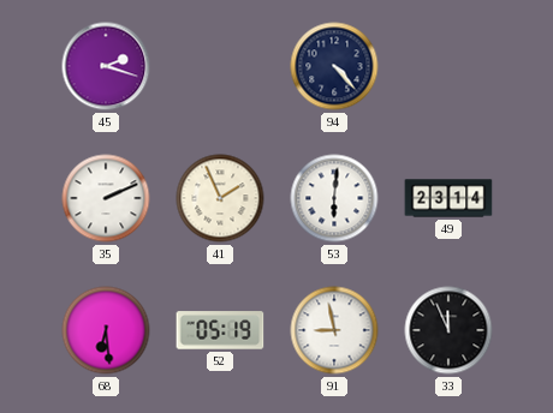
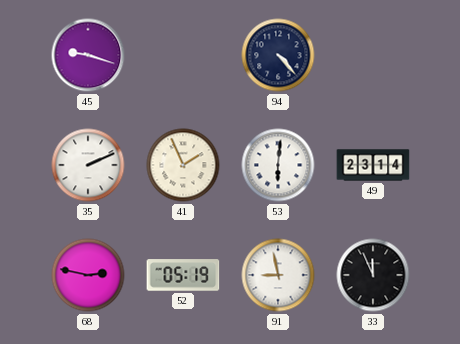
45: 2:18 -> 9:18
68: 6:29 -> 2:47
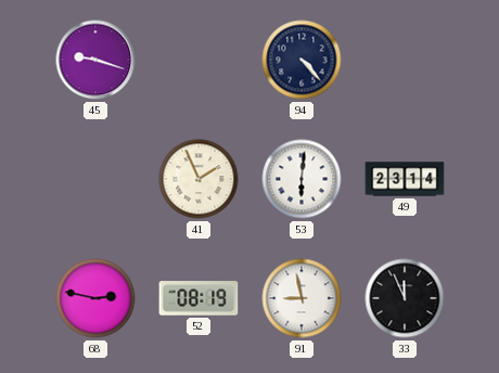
35: 2:11 -> none
52: 05:19 -> 08:19
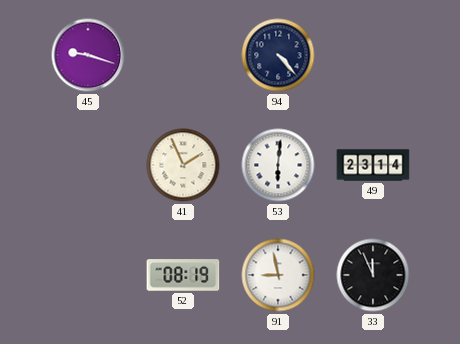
68: 2:47 -> none
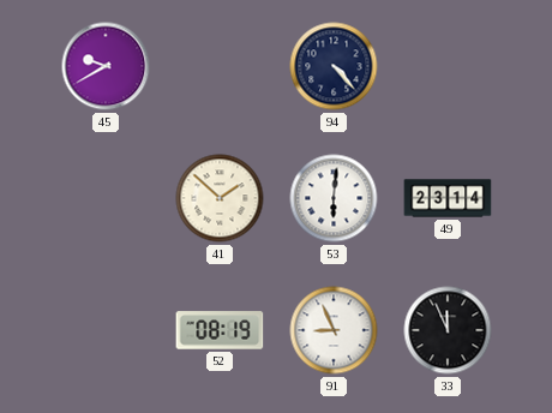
45: 9:18 -> 9:40
41: 1:56 -> 1:52
91: 8:58 -> 8:56
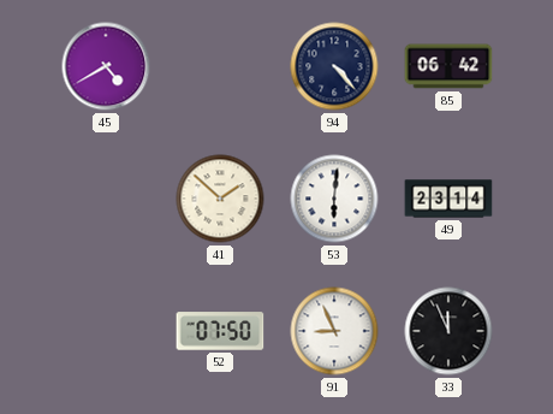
45: 9:40 -> 4:40
85: none -> 06:42
52: 08:19 -> 07:50
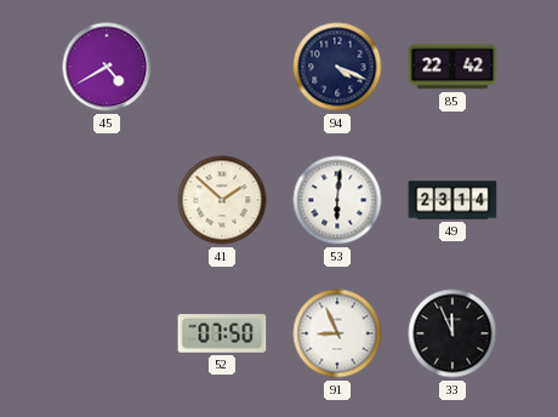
94: 4:23 -> 4:19
85: 06:42 -> 22:42
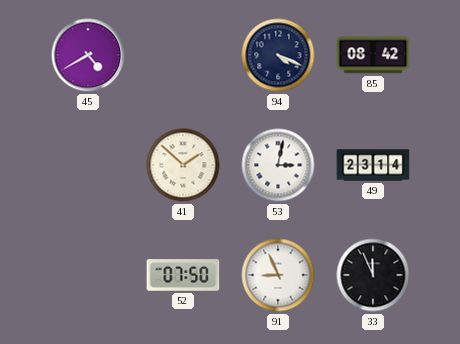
85: 22:42 -> 08:42
53: 6:01 -> 3:02
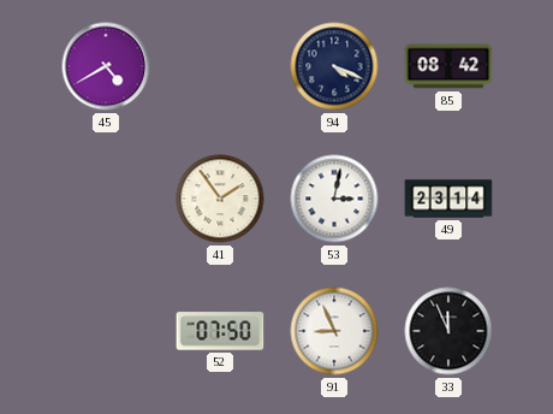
41: 1:52 -> 1:54
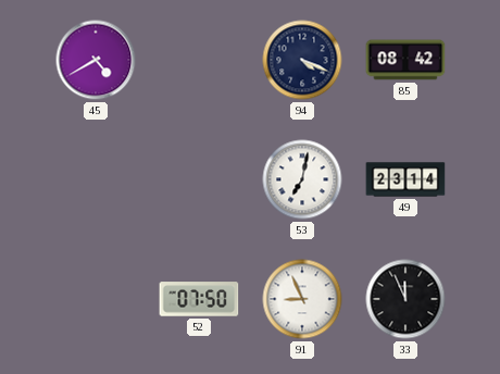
41: 1:54 -> none
53: 3:02 -> 7:02
